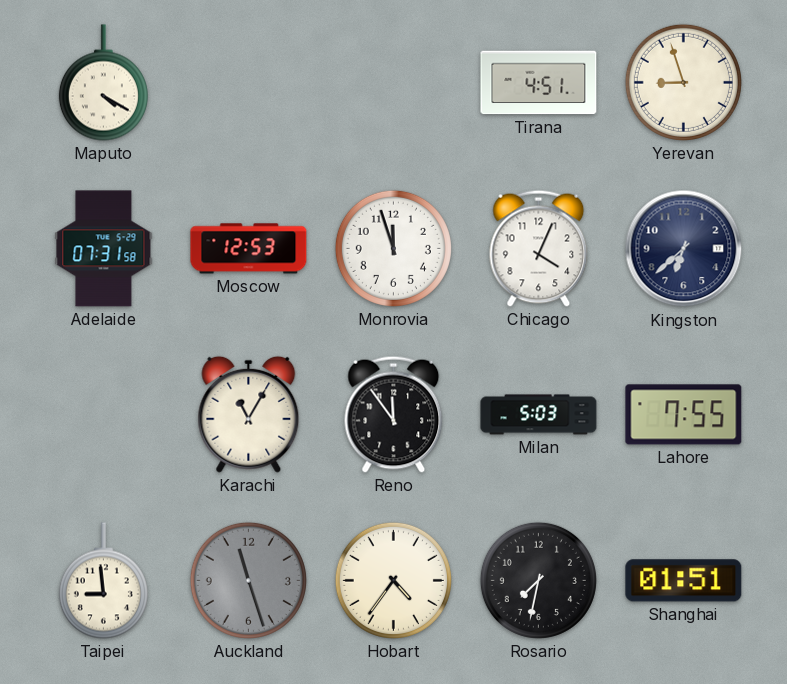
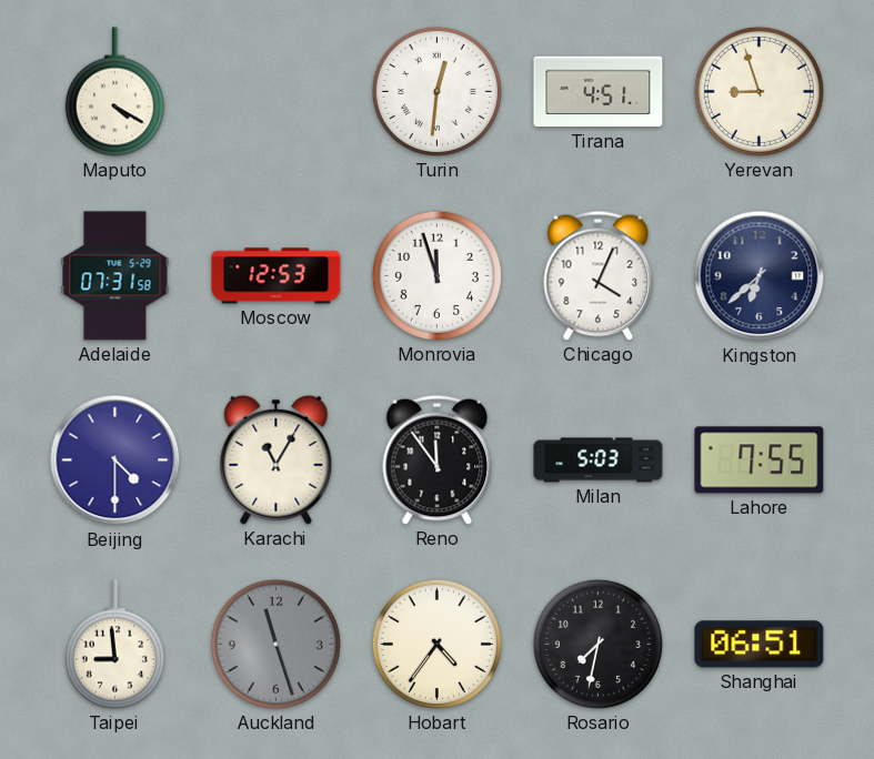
Turin: none -> 12:31
Beijing: none -> 4:30
Shanghai: 01:51 -> 06:51
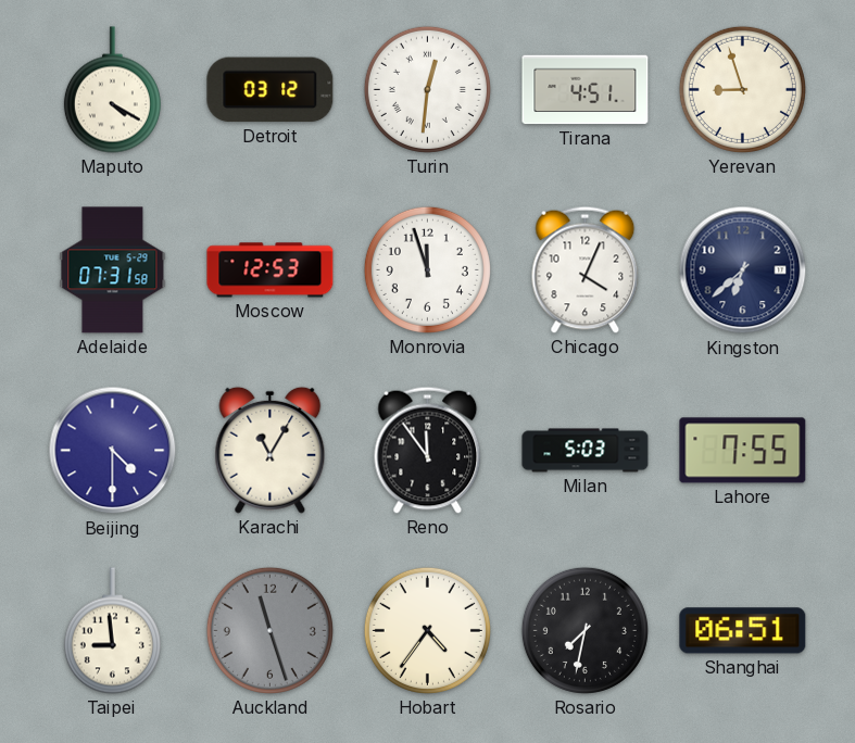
Detroit: none -> 03:12
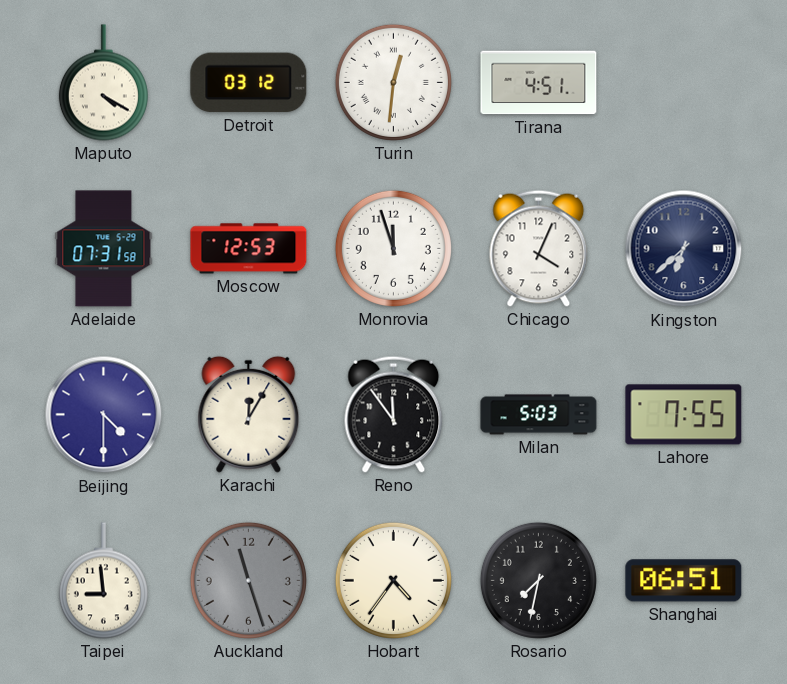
Yerevan: 8:57 -> none
Karachi: 11:05 -> 12:05
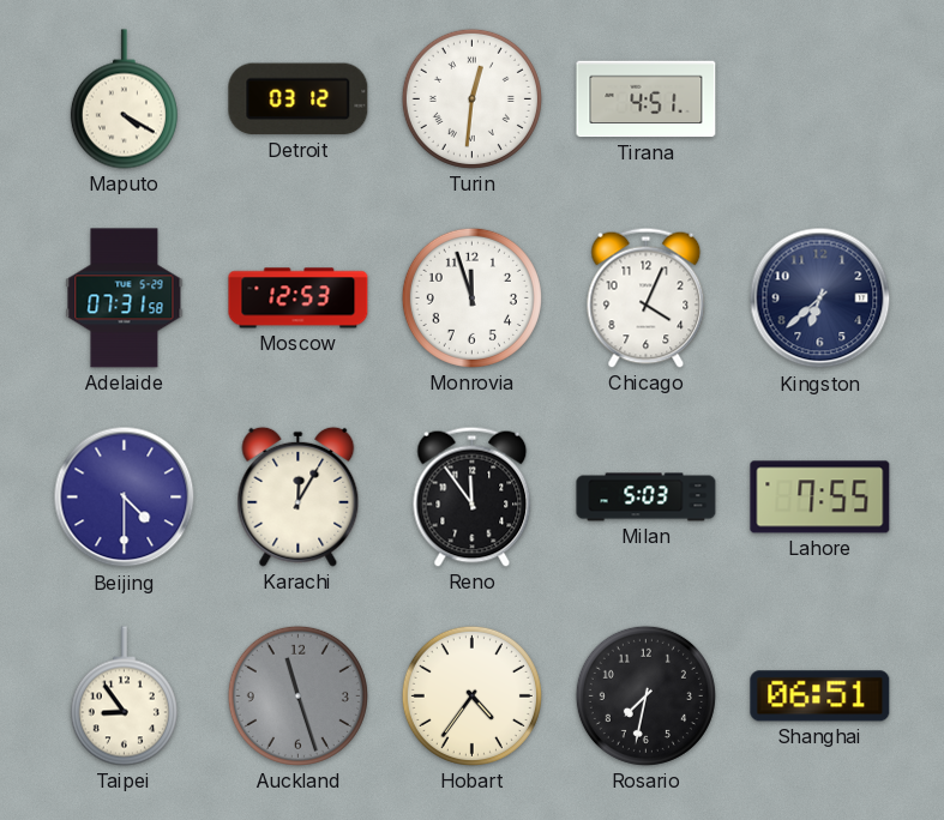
Taipei: 8:59 -> 8:54
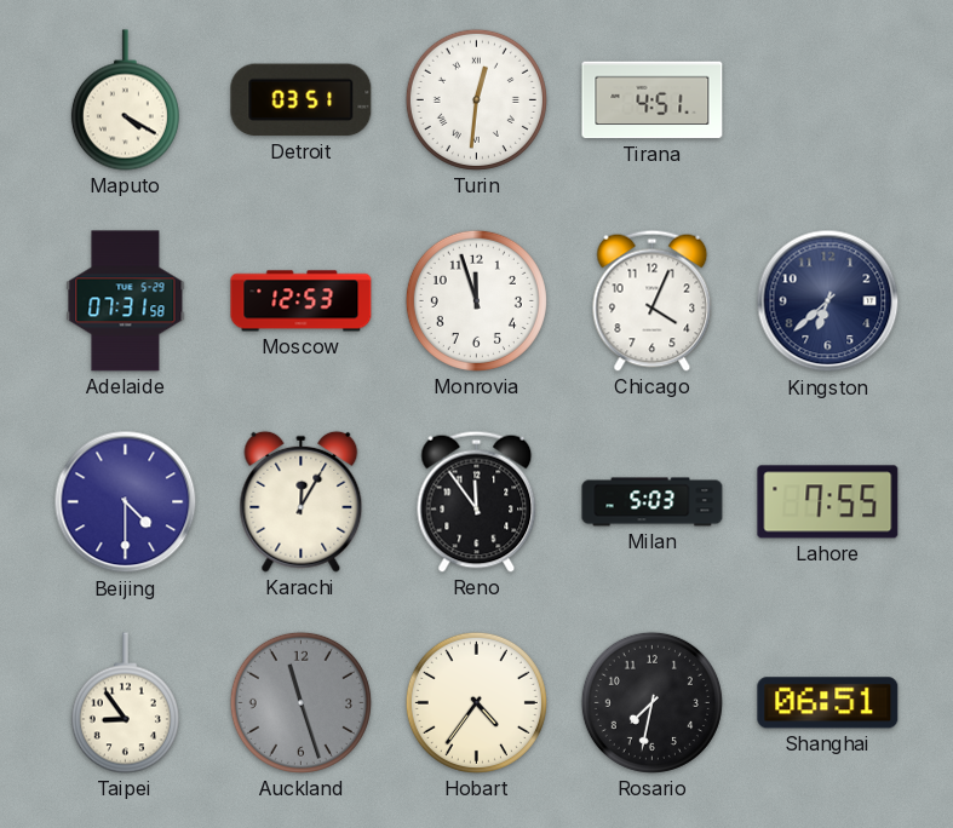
Detroit: 03:12 -> 03:51
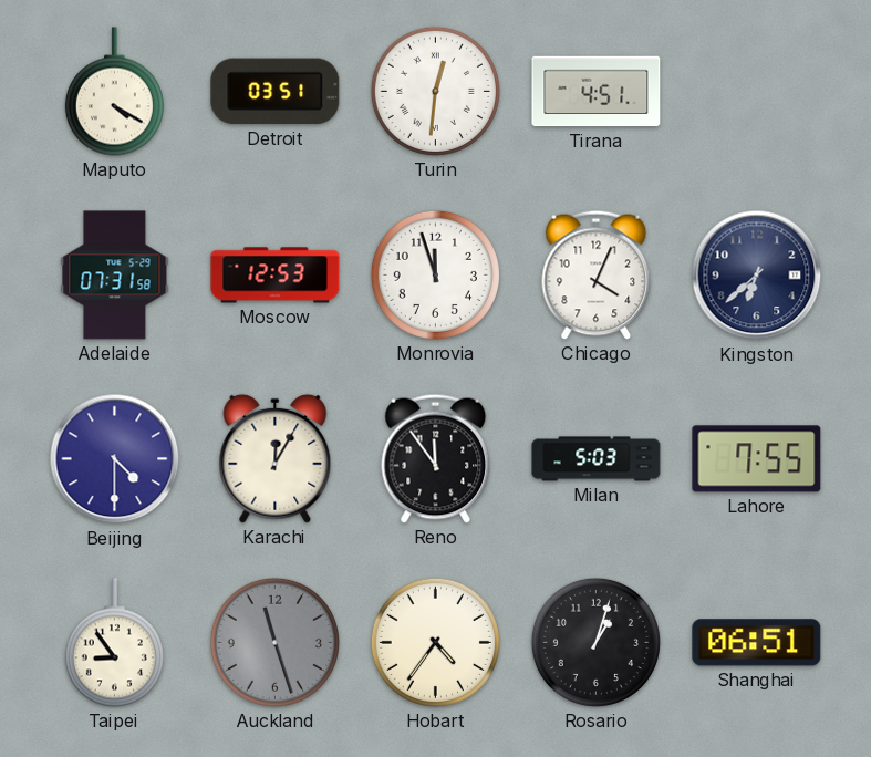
Rosario: 7:32 -> 1:03
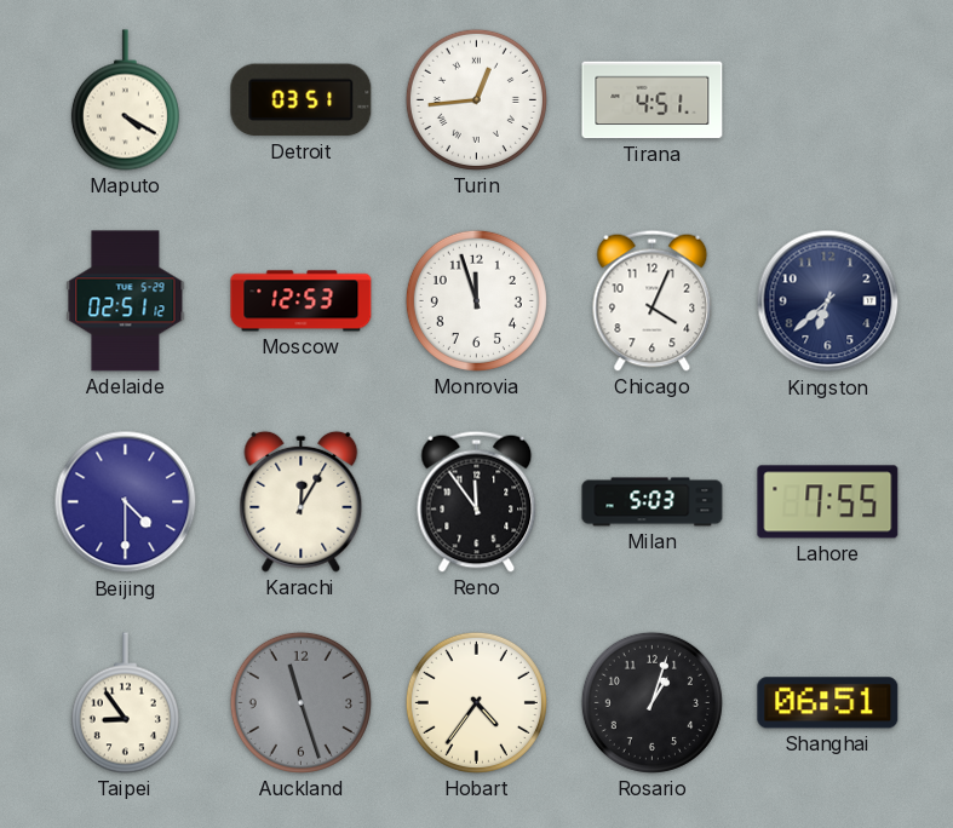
Turin: 12:31 -> 12:44
Adelaide: 07:31 -> 02:51
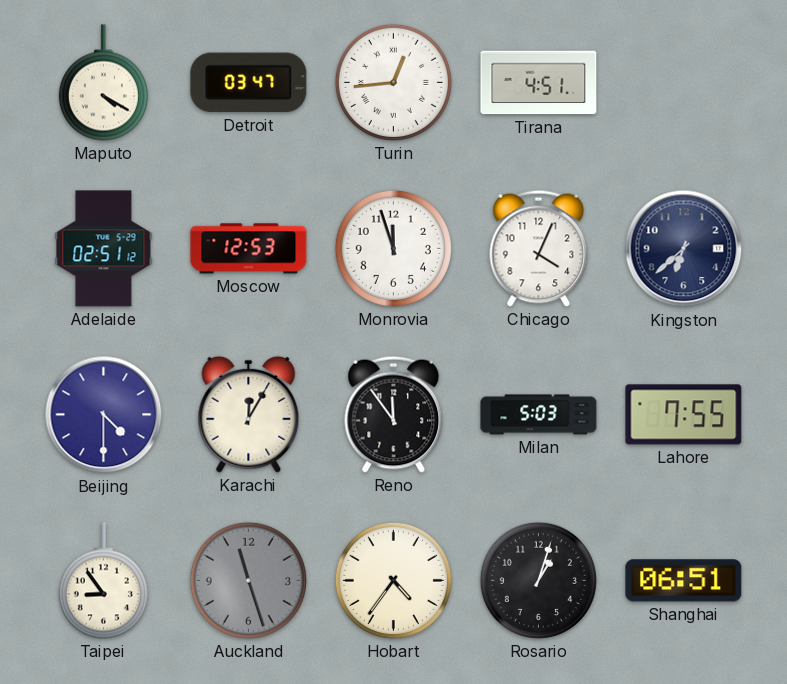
Detroit: 03:51 -> 03:47
